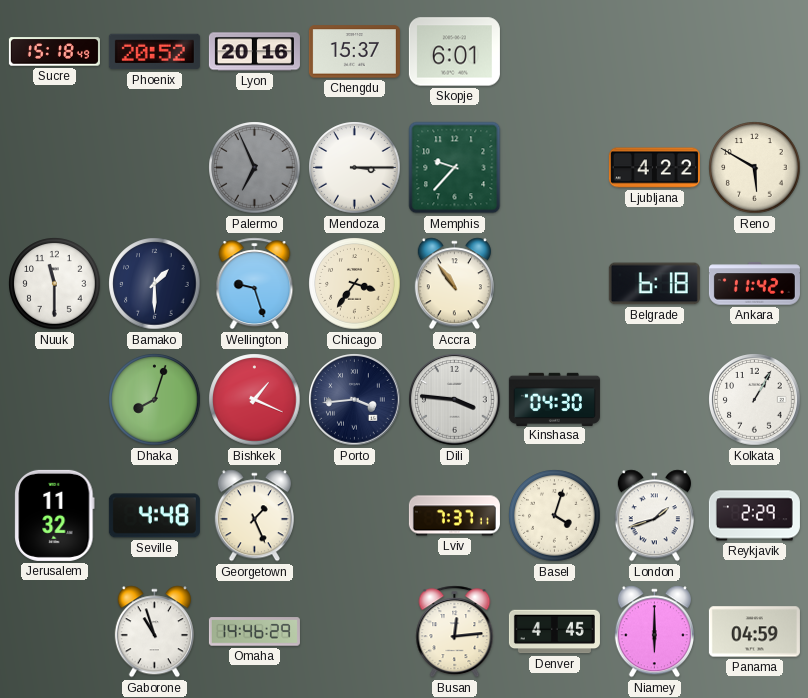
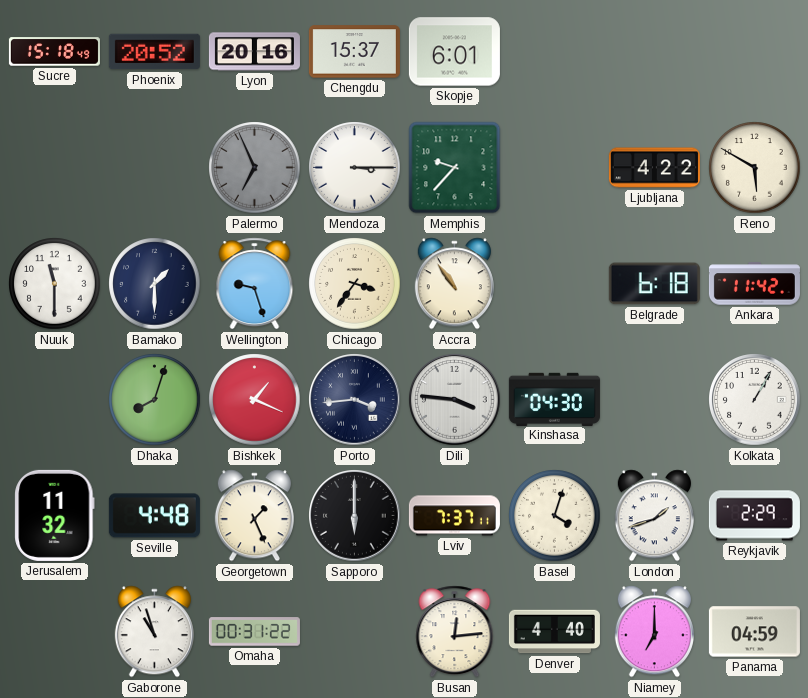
Sapporo: none -> 6:00
Omaha: 14:46 -> 00:31
Denver: 4:45 -> 4:40
Niamey: 6:00 -> 7:00
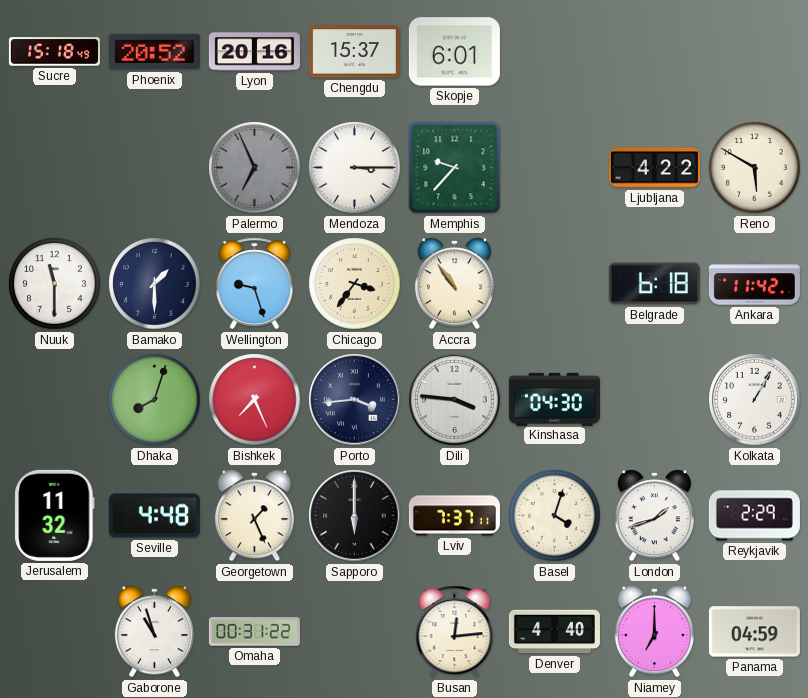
Bishkek: 1:19 -> 7:26
